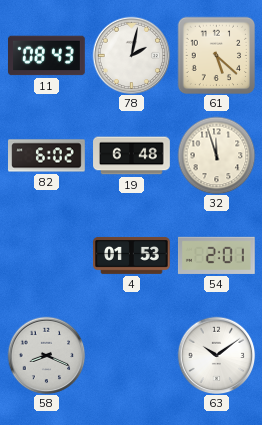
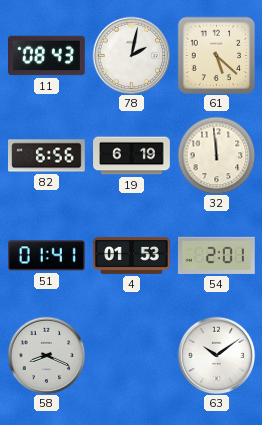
82: 6:02 -> 6:56
19: 6:48 -> 6:19
32: 11:57 -> 11:59
51: none -> 01:41
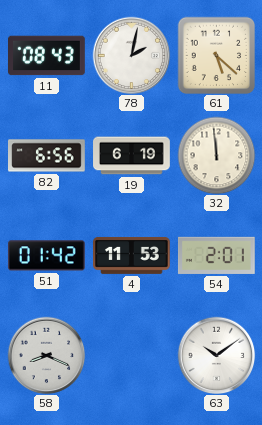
51: 01:41 -> 01:42
4: 01:53 -> 11:53
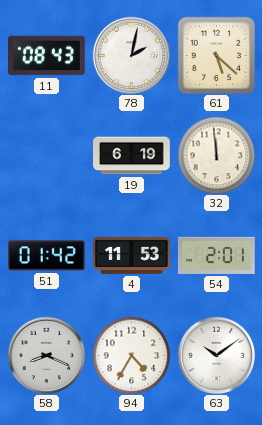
82: 6:56 -> none
94: none -> 4:35
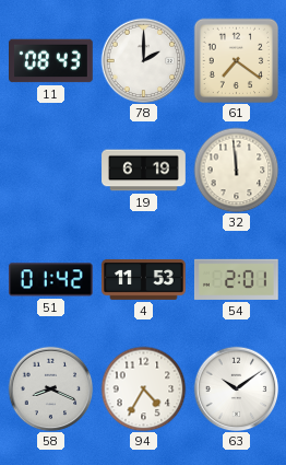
78: 2:02 -> 2:00
61: 5:22 -> 7:21
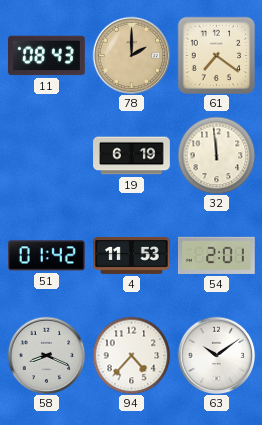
78 dial: white -> champagne
94: 4:35 -> 4:37
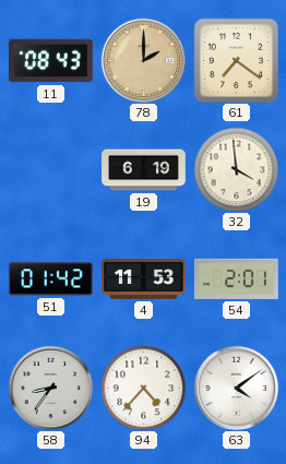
32: 11:59 -> 3:59
58: 8:19 -> 8:36
63: 10:09 -> 4:09
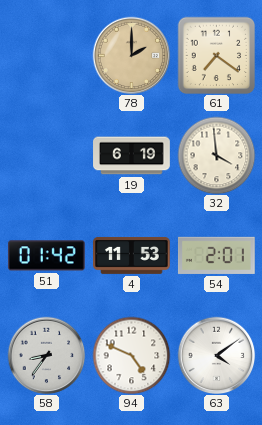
11: 08:43 -> none
94: 4:37 -> 4:49
